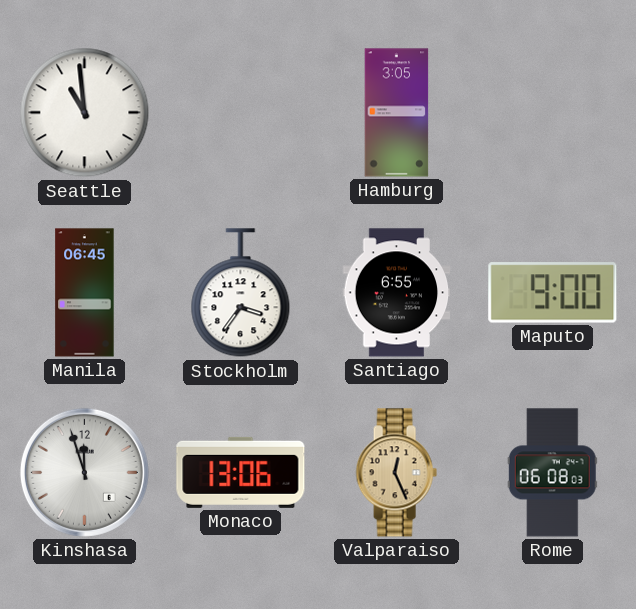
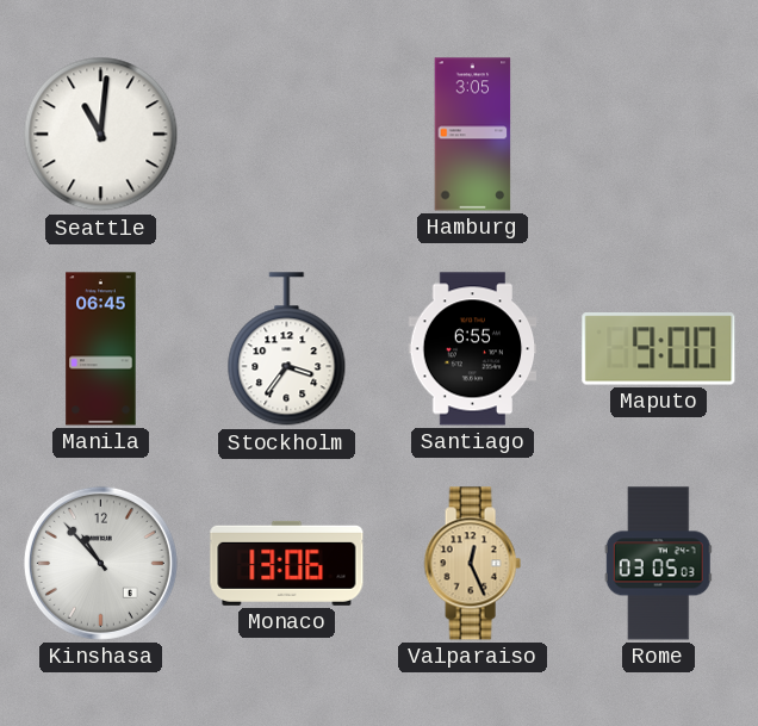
Seattle: 10:59 -> 11:01
Kinshasa: 11:57 -> 10:53
Rome: 06:08 -> 03:05
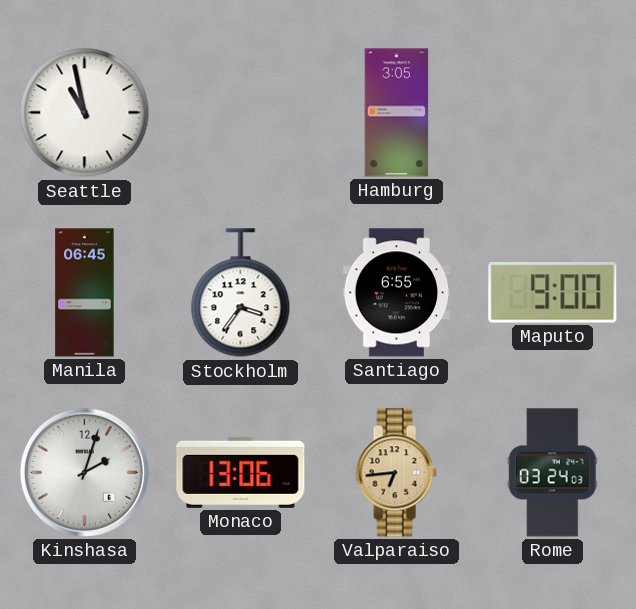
Seattle: 11:01 -> 10:58
Kinshasa: 10:53 -> 2:03
Valparaiso: 12:26 -> 6:44
Rome: 03:05 -> 03:24
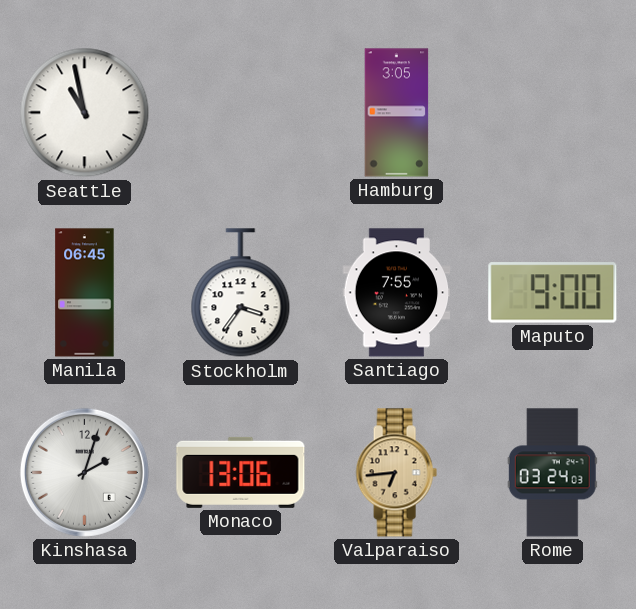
Santiago: 6:55 -> 7:55
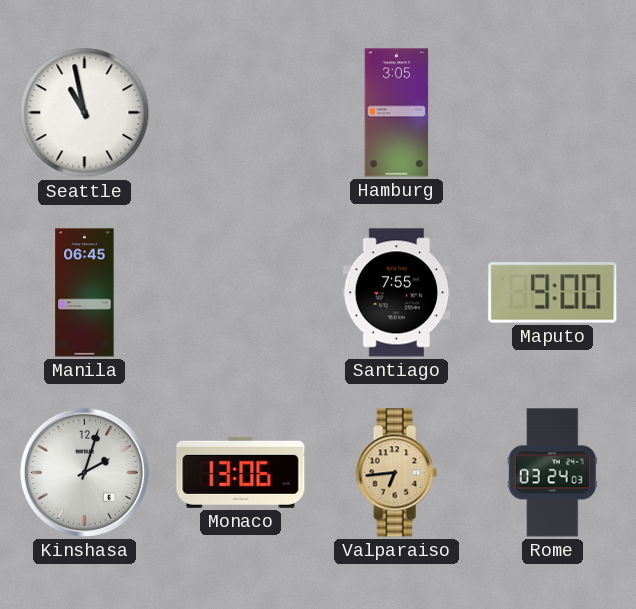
Stockholm: 3:36 -> none
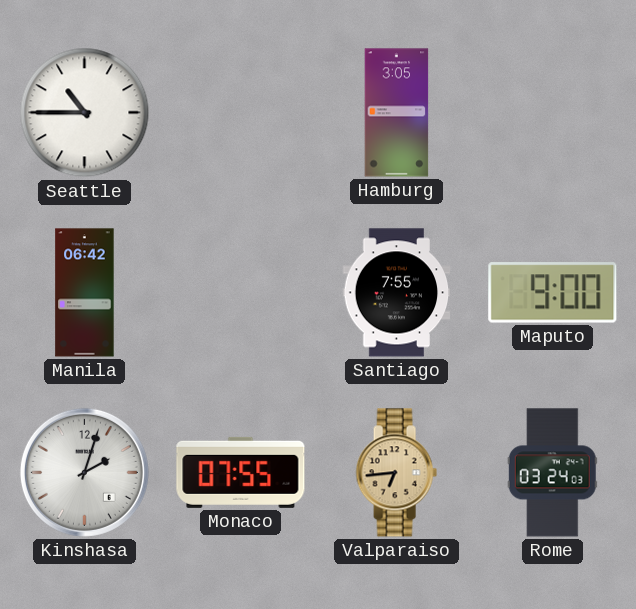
Seattle: 10:58 -> 10:45
Manila: 06:45 -> 06:42
Monaco: 13:06 -> 07:55
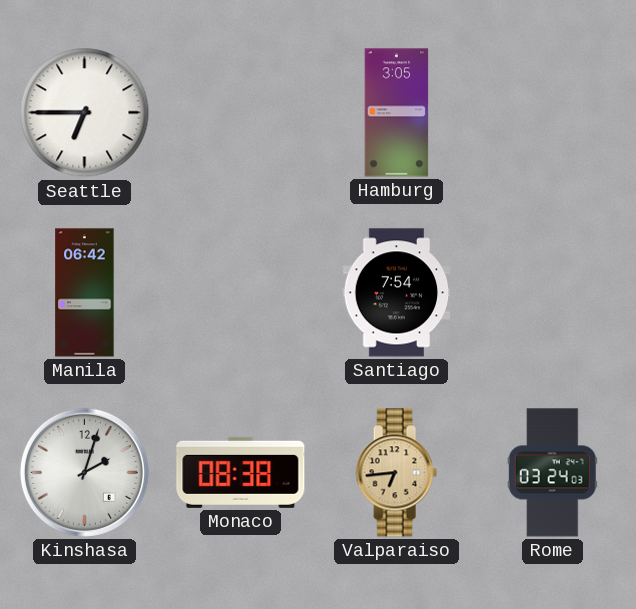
Seattle: 10:45 -> 6:45
Santiago: 7:55 -> 7:54
Maputo: 9:00 -> none
Monaco: 07:55 -> 08:38
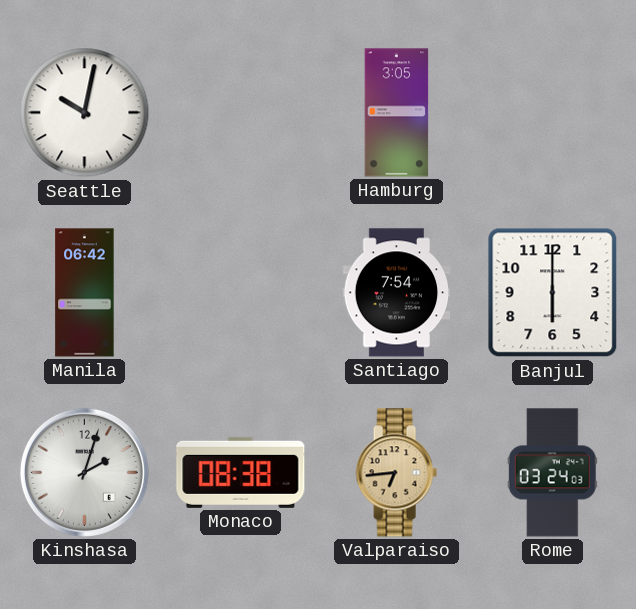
Seattle: 6:45 -> 10:02
Banjul: none -> 6:00
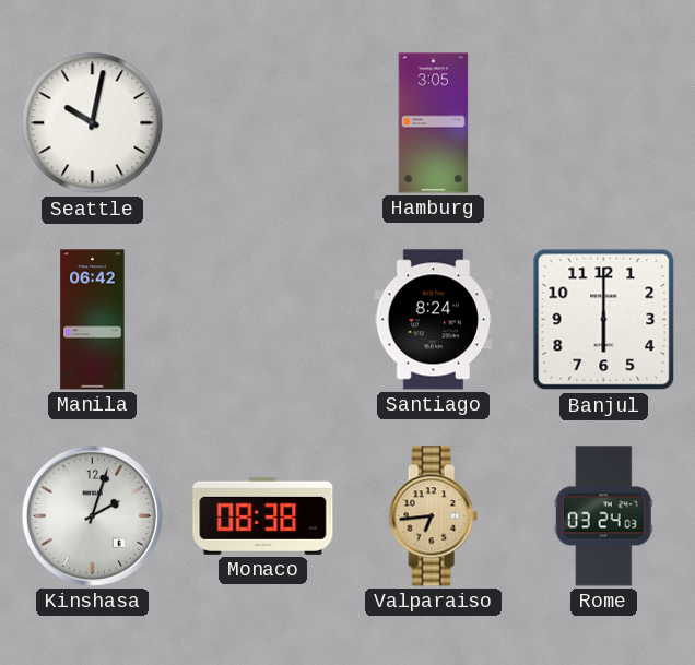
Santiago: 7:54 -> 8:24
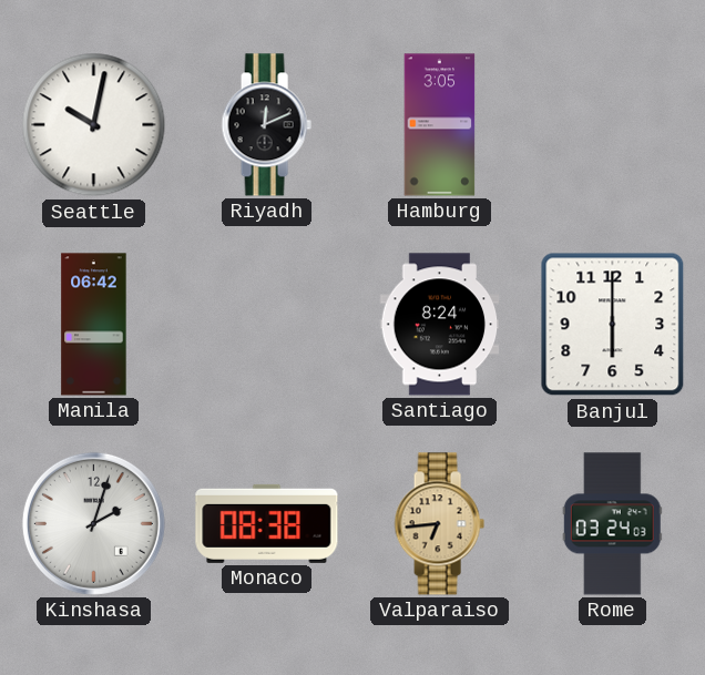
Riyadh: none -> 12:11
